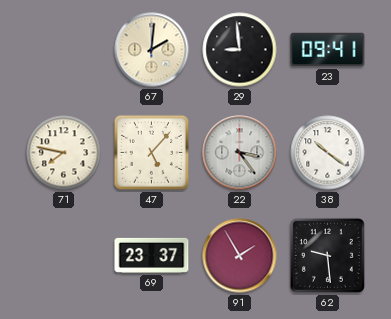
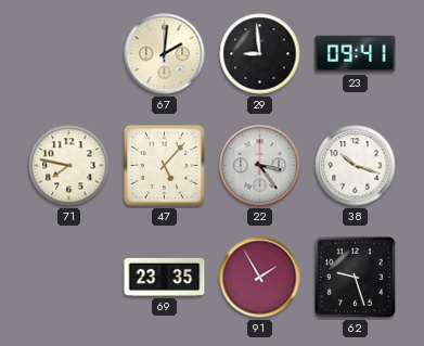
38: 10:21 -> 10:18
69: 23:37 -> 23:35
62: 9:29 -> 9:27
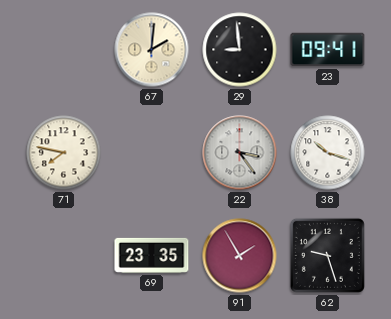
47: 5:07 -> none
